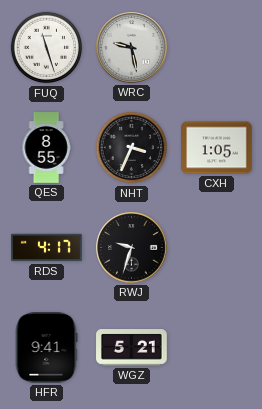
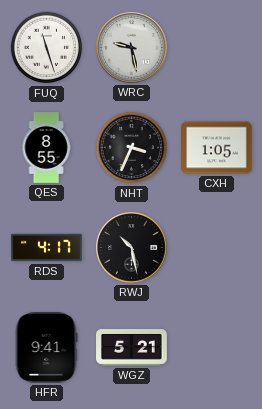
RWJ: 9:33 -> 10:28
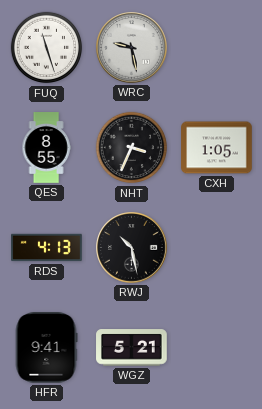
RDS: 4:17 -> 4:13
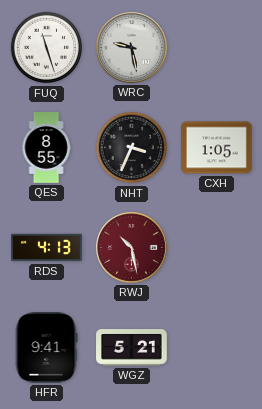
RWJ dial: black -> burgundy
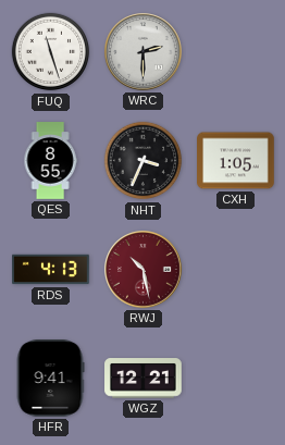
WRC: 9:28 -> 2:30
WGZ: 5:21 -> 12:21
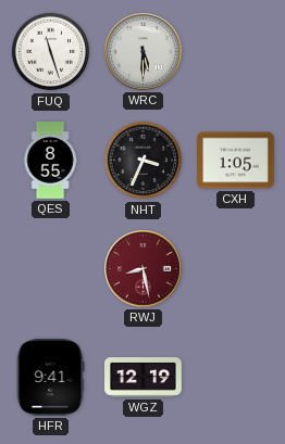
WRC: 2:30 -> 5:30
RDS: 4:13 -> none
RWJ: 10:28 -> 8:28
WGZ: 12:21 -> 12:19
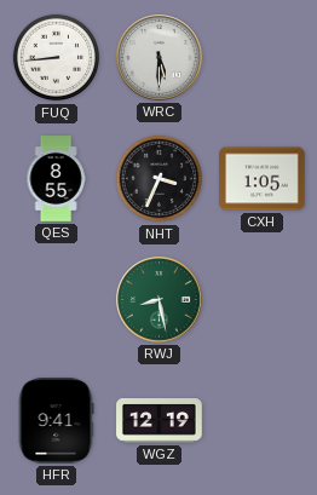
FUQ: 11:27 -> 8:44
RWJ dial: burgundy -> green
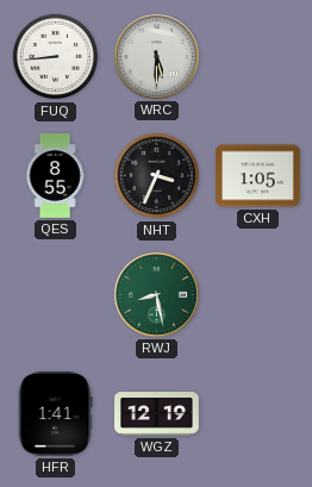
HFR: 9:41 -> 1:41
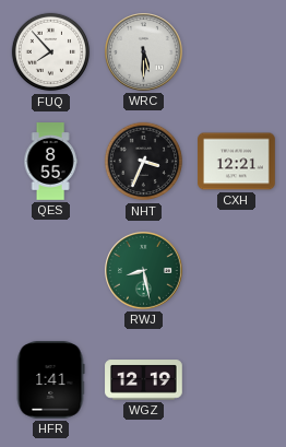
FUQ: 8:44 -> 7:53
CXH: 1:05 -> 12:21
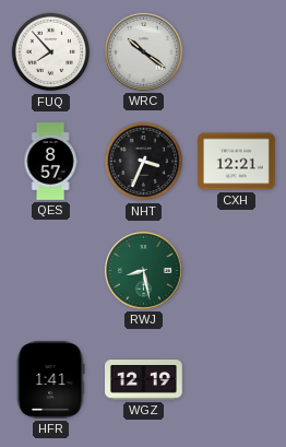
WRC: 5:30 -> 10:21
QES: 8:55 -> 8:57
